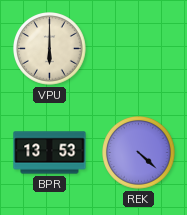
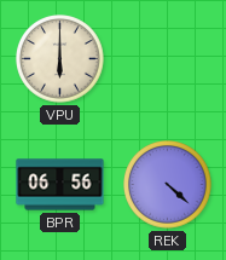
BPR: 13:53 -> 06:56
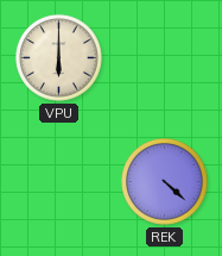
BPR: 06:56 -> none
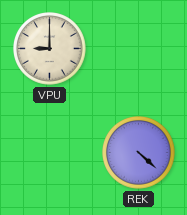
VPU: 6:00 -> 9:00
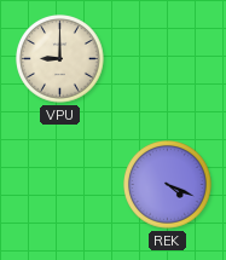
REK: 4:22 -> 4:19
